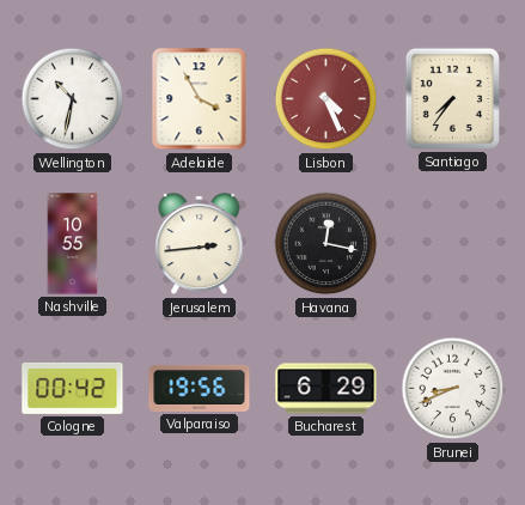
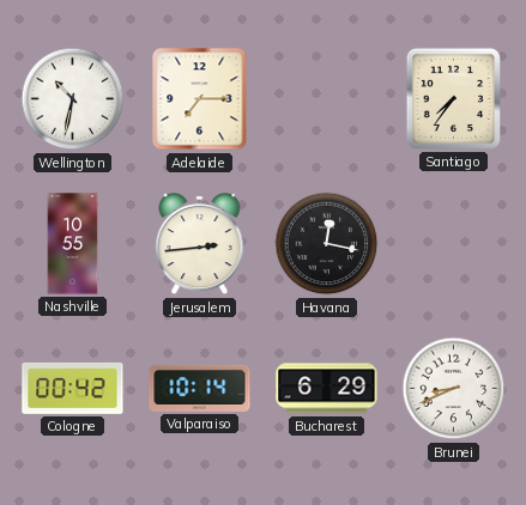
Adelaide: 3:55 -> 7:15
Lisbon: 4:26 -> none
Valparaiso: 19:56 -> 10:14
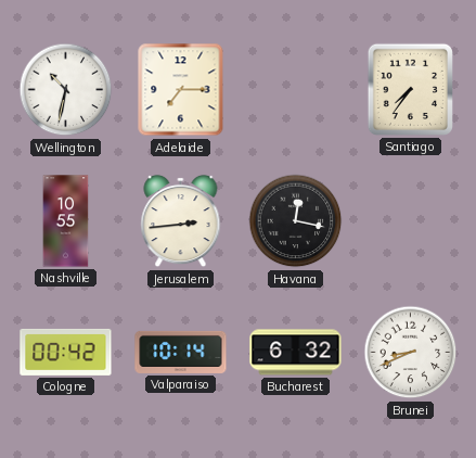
Bucharest: 6:29 -> 6:32
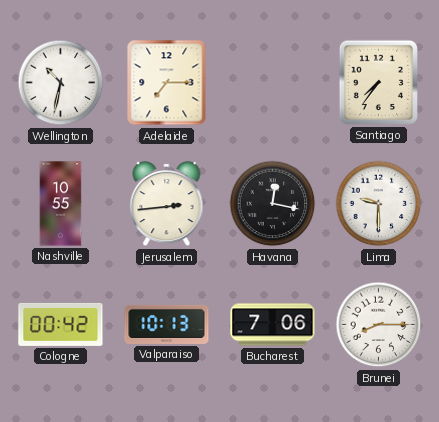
Lima: none -> 9:30
Valparaiso: 10:14 -> 10:13
Bucharest: 6:32 -> 7:06
Brunei: 8:41 -> 8:15
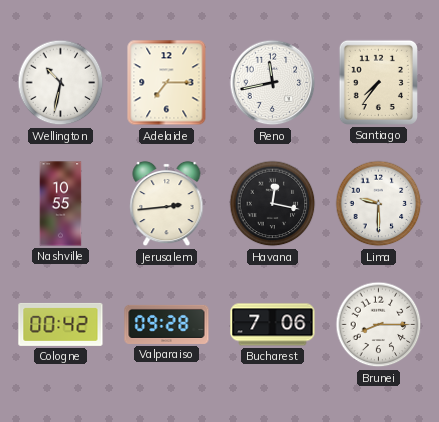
Reno: none -> 11:43
Valparaiso: 10:13 -> 09:28
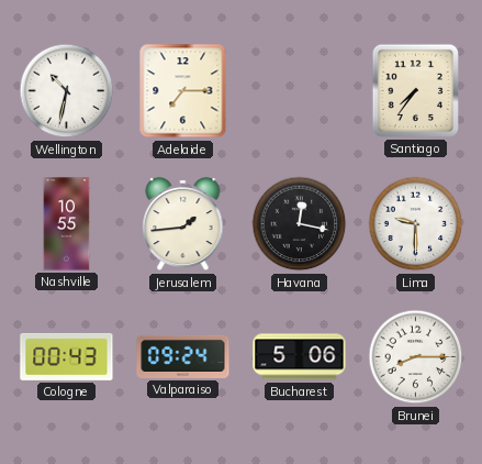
Reno: 11:43 -> none
Jerusalem: 2:44 -> 1:44
Cologne: 00:42 -> 00:43
Valparaiso: 09:28 -> 09:24
Bucharest: 7:06 -> 5:06
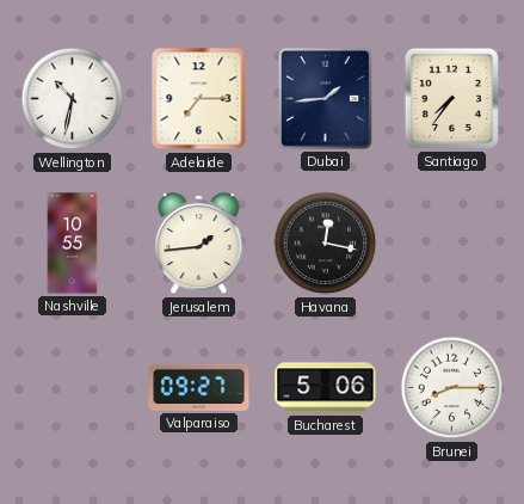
Dubai: none -> 1:44
Lima: 9:30 -> none
Cologne: 00:43 -> none
Valparaiso: 09:24 -> 09:27
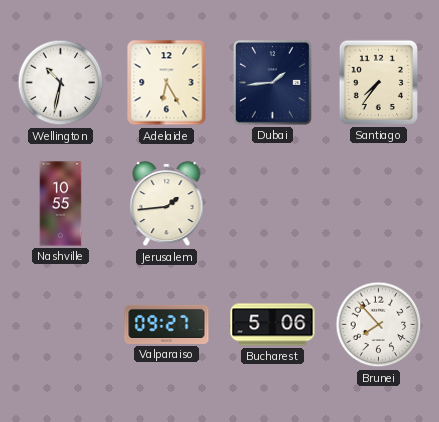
Adelaide: 7:15 -> 6:25
Havana: 12:17 -> none
Brunei: 8:15 -> 7:53
